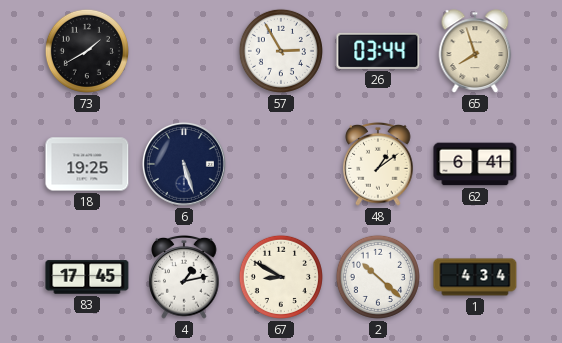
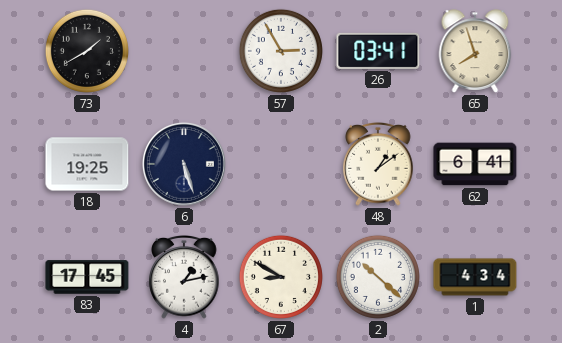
26: 03:44 -> 03:41
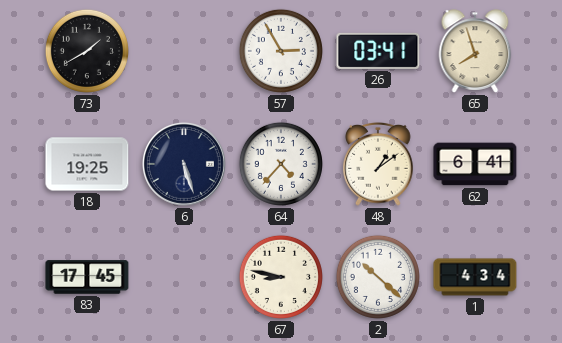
64: none -> 4:37
4: 1:13 -> none
67: 8:50 -> 8:47
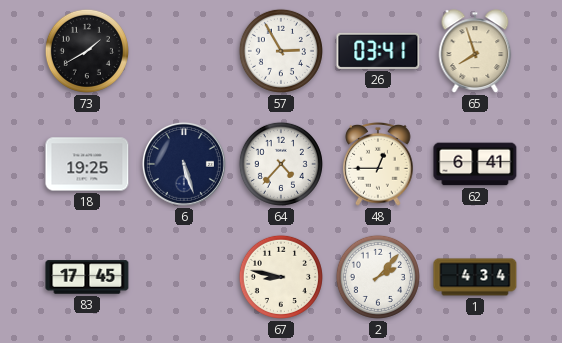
48: 1:09 -> 12:45
2: 10:22 -> 2:07
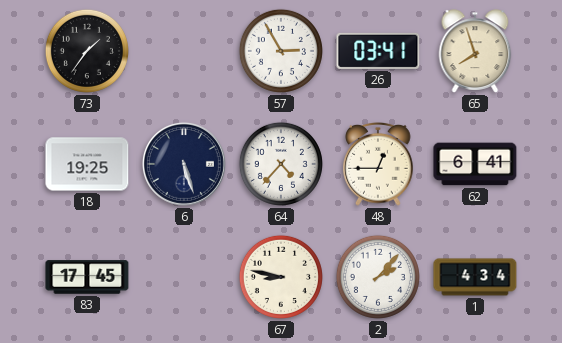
73: 1:40 -> 1:36
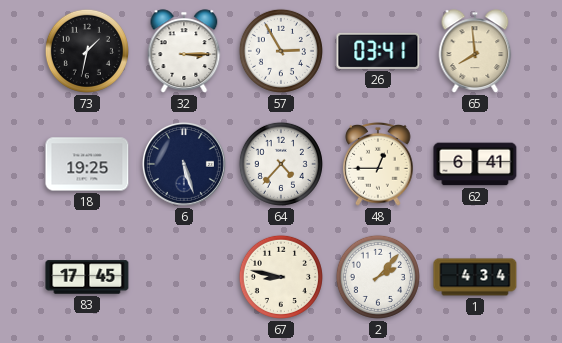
73: 1:36 -> 1:32
32: none -> 3:15
65: 7:57 -> 7:59
